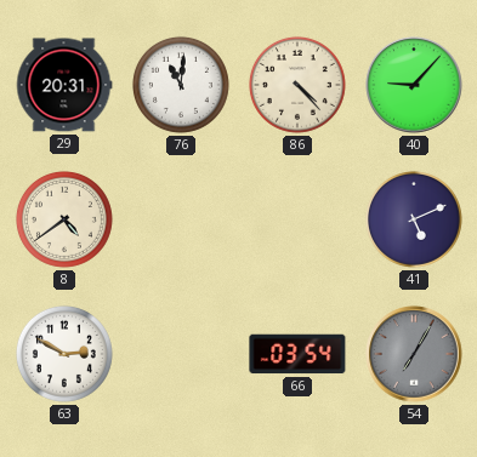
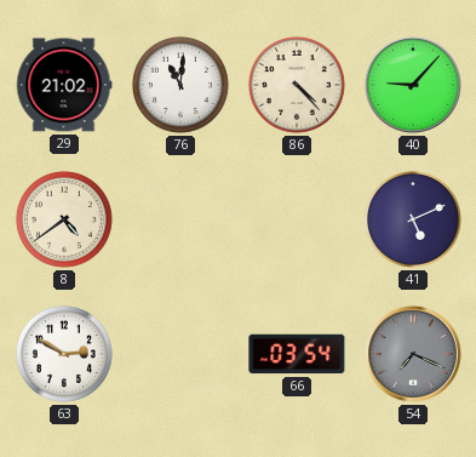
29: 20:31 -> 21:02
54: 7:05 -> 7:19
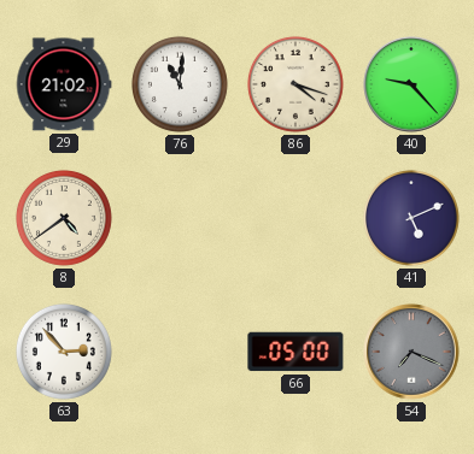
86: 4:23 -> 4:18
40: 9:07 -> 9:23
63: 2:50 -> 2:53
66: 03:54 -> 05:00
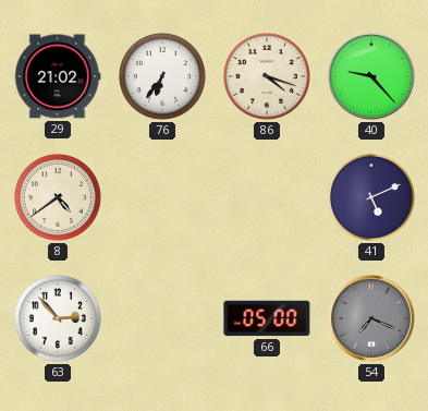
76: 11:01 -> 6:36
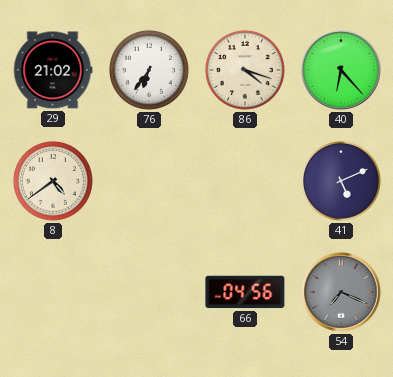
40: 9:23 -> 6:23
63: 2:53 -> none
66: 05:00 -> 04:56
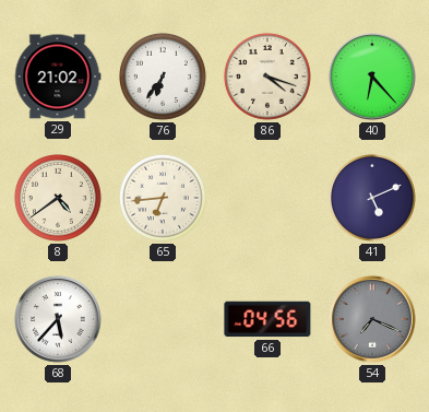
65: none -> 6:44
68: none -> 5:37
